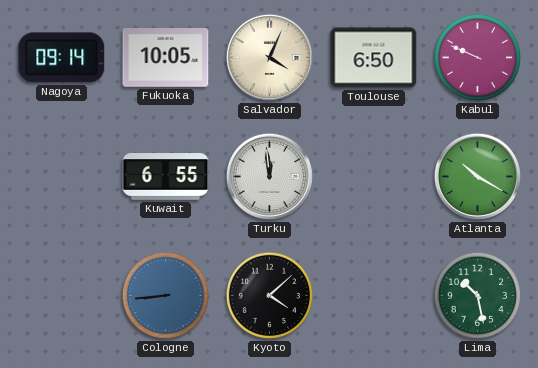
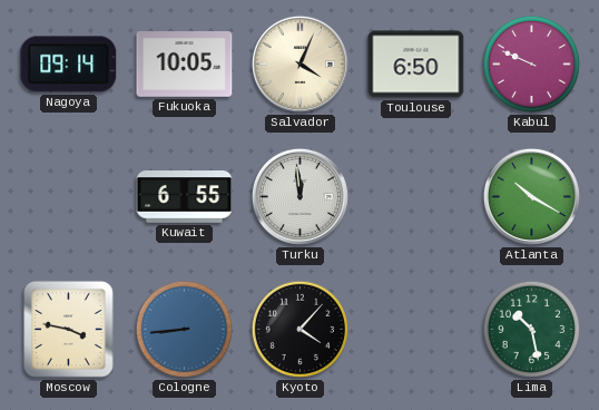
Moscow: none -> 3:47
Kyoto: 4:08 -> 4:07
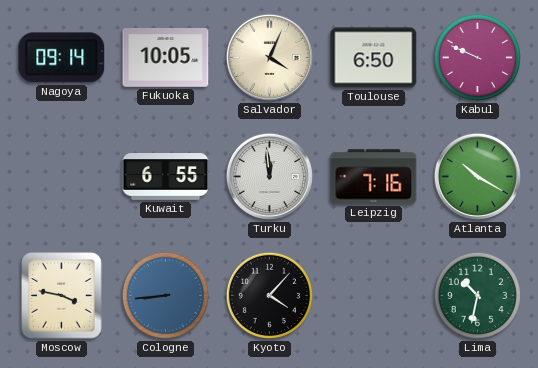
Leipzig: none -> 7:16
Lima: 10:28 -> 10:32
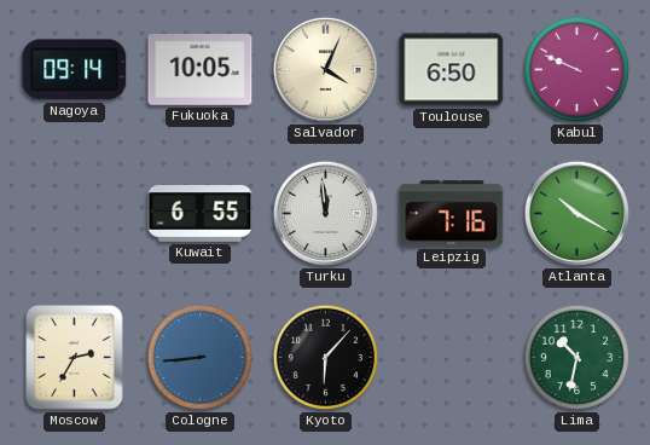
Moscow: 3:47 -> 2:35
Kyoto: 4:07 -> 6:07
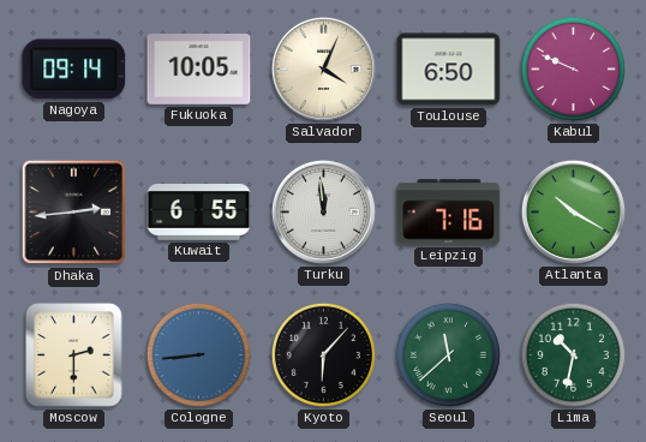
Dhaka: none -> 2:44
Moscow: 2:35 -> 2:30
Seoul: none -> 11:38
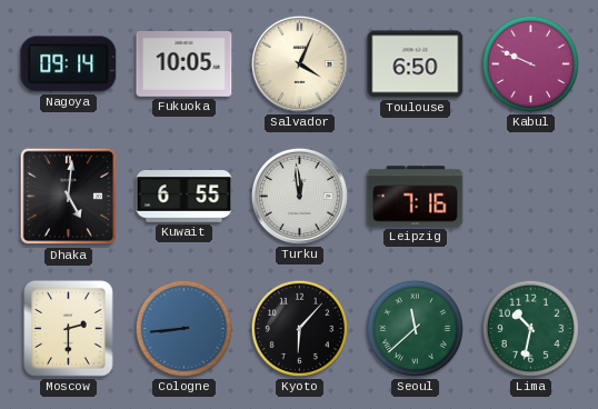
Dhaka: 2:44 -> 5:01
Atlanta: 10:20 -> none
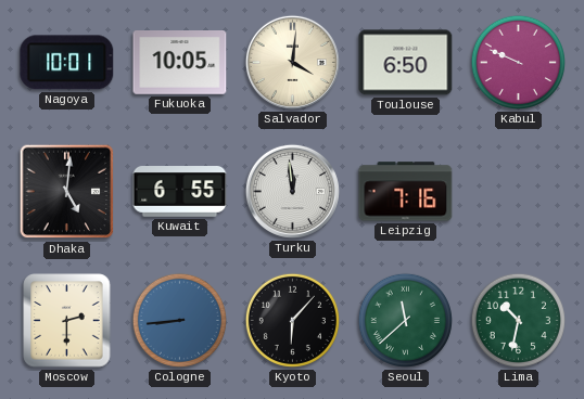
Nagoya: 09:14 -> 10:01
Salvador: 4:04 -> 4:01
